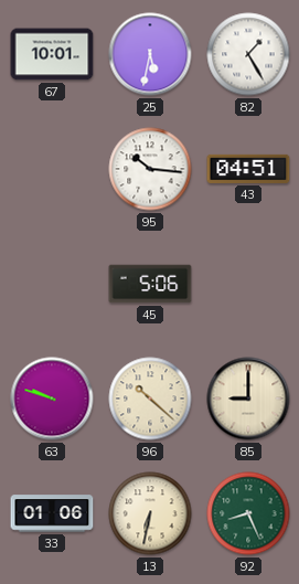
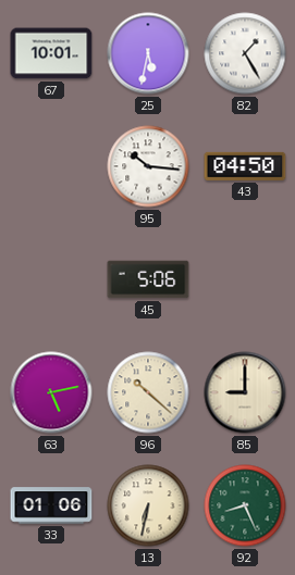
43: 04:51 -> 04:50
63: 9:48 -> 5:13
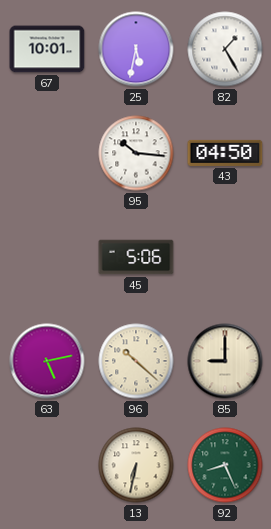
33: 01:06 -> none
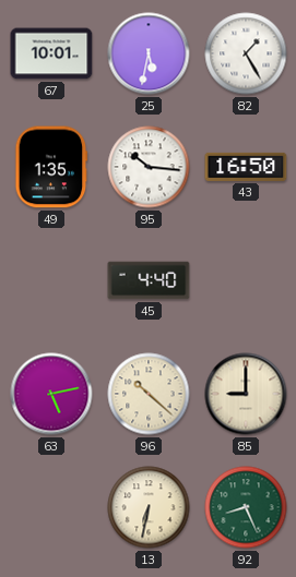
49: none -> 1:35
43: 04:50 -> 16:50
45: 5:06 -> 4:40
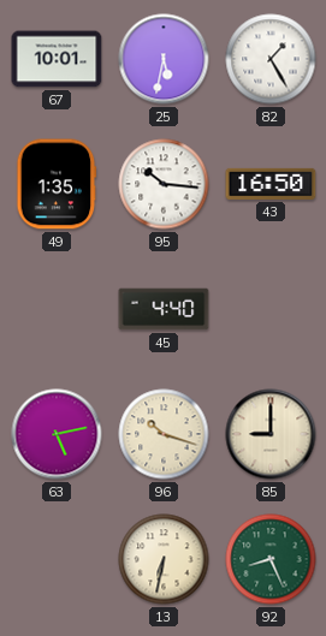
96: 10:22 -> 10:18
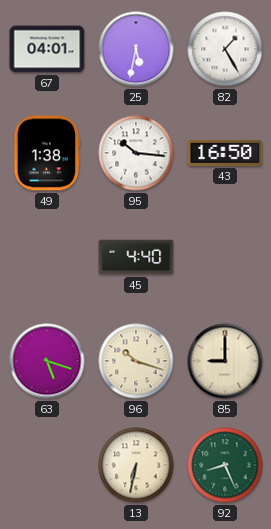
67: 10:01 -> 04:01
49: 1:35 -> 1:38
63: 5:13 -> 5:18
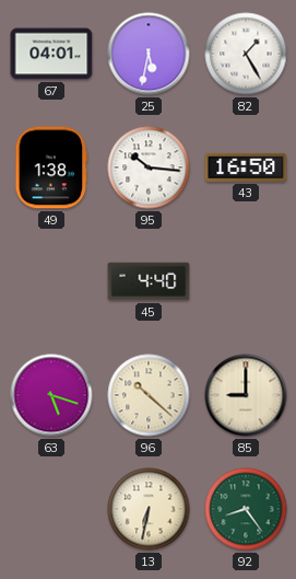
96: 10:18 -> 10:22
92: 8:26 -> 8:24
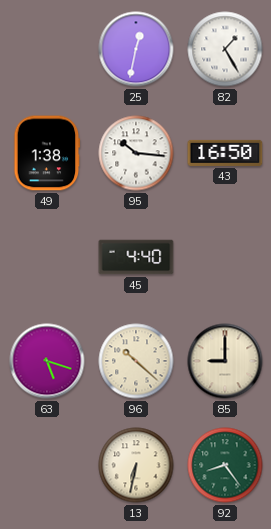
67: 04:01 -> none
25: 5:32 -> 12:32
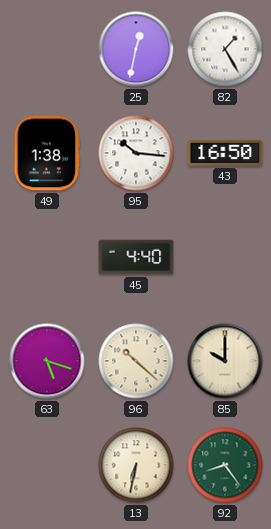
85: 9:00 -> 10:00
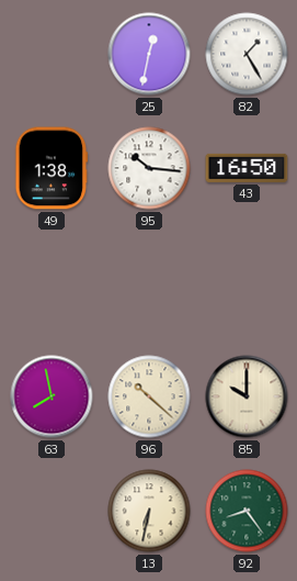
45: 4:40 -> none
63: 5:18 -> 7:58
